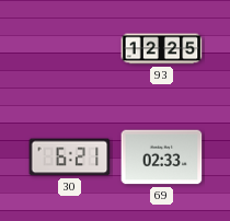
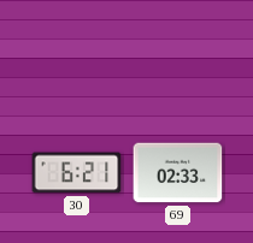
93: 12:25 -> none
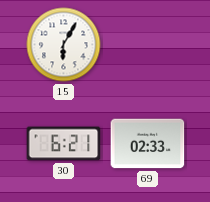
15: none -> 6:05
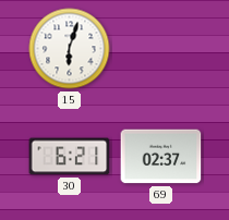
15: 6:05 -> 6:03
69: 02:33 -> 02:37
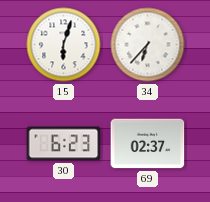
34: none -> 6:37
30: 6:21 -> 6:23
